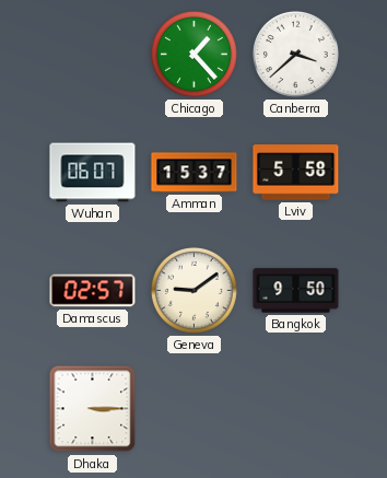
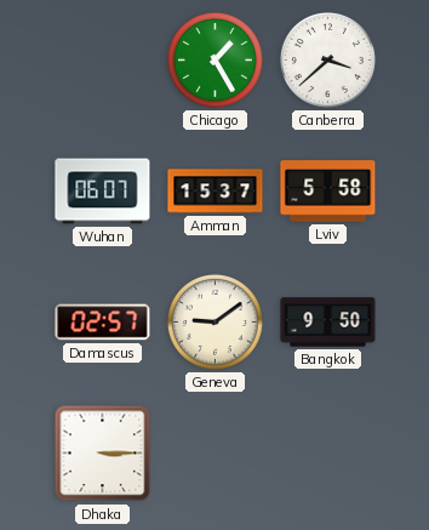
Chicago: 1:23 -> 1:25
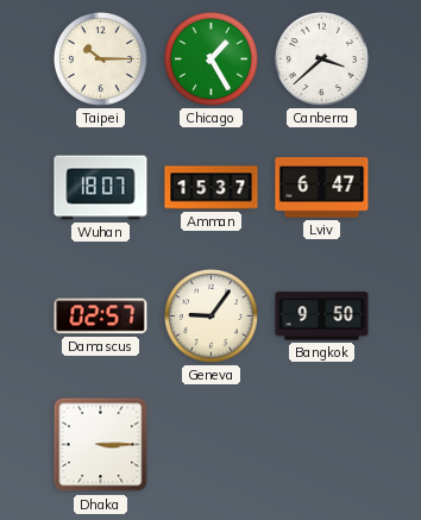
Taipei: none -> 10:15
Wuhan: 06:07 -> 18:07
Lviv: 5:58 -> 6:47
Geneva: 9:09 -> 9:06
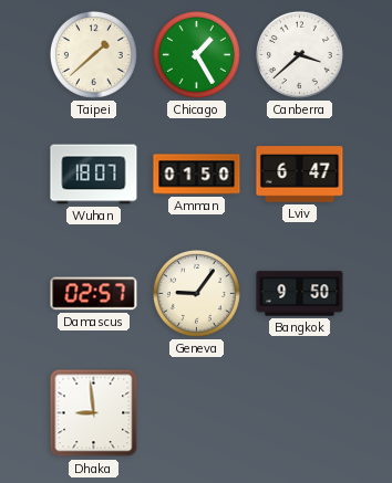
Taipei: 10:15 -> 1:38
Amman: 15:37 -> 01:50
Dhaka: 3:15 -> 8:59
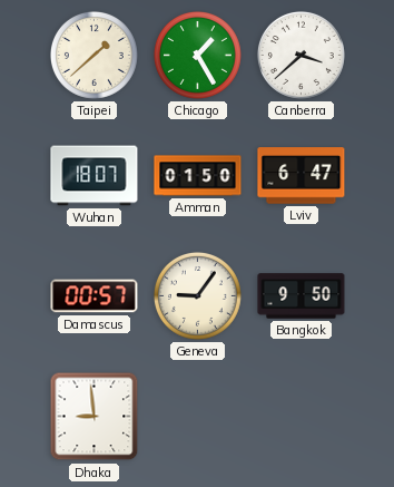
Damascus: 02:57 -> 00:57
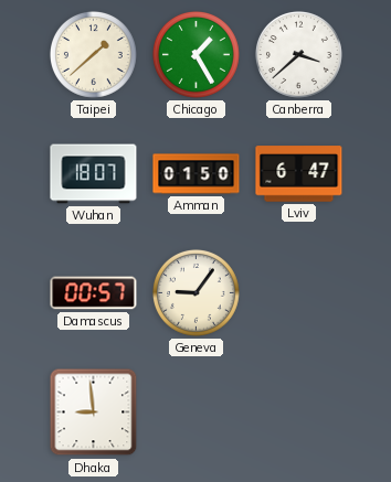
Bangkok: 9:50 -> none
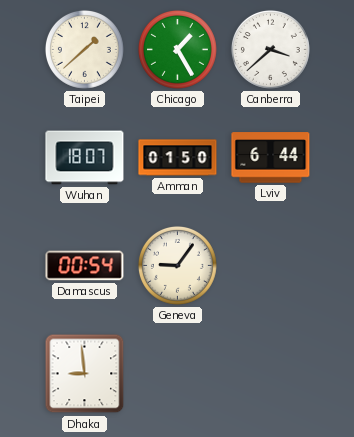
Lviv: 6:47 -> 6:44
Damascus: 00:57 -> 00:54
